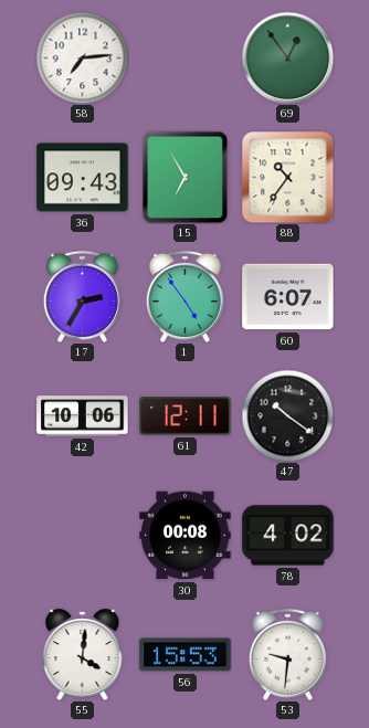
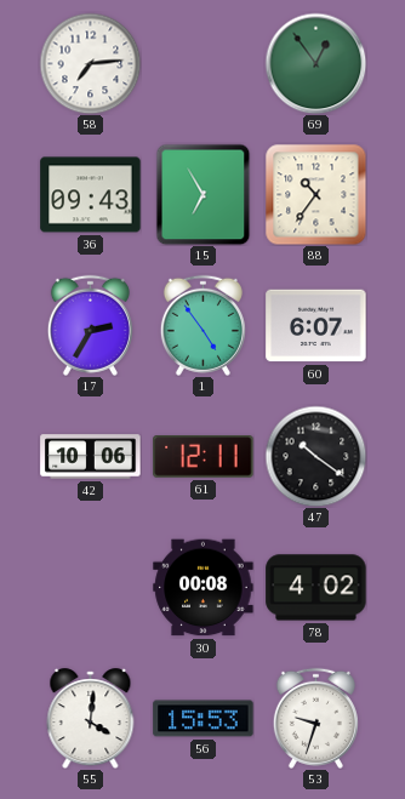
53: 9:31 -> 9:33
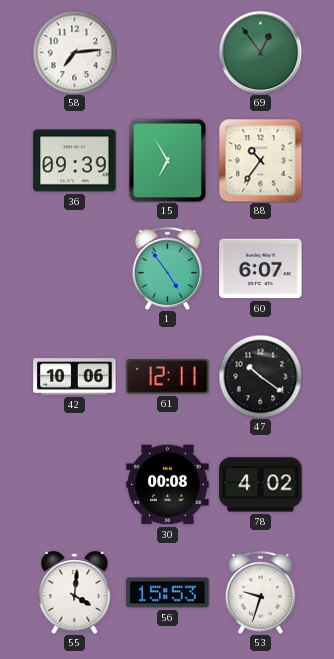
36: 09:43 -> 09:39
17: 2:35 -> none
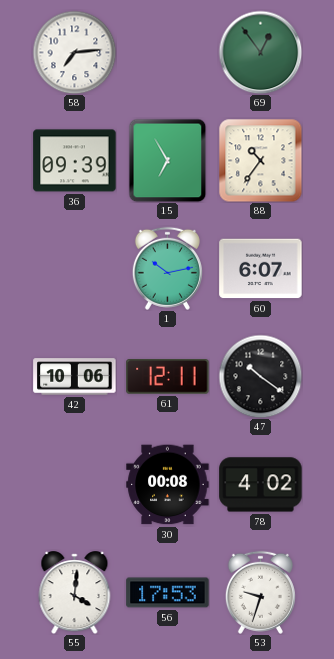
1: 4:54 -> 10:13
56: 15:53 -> 17:53
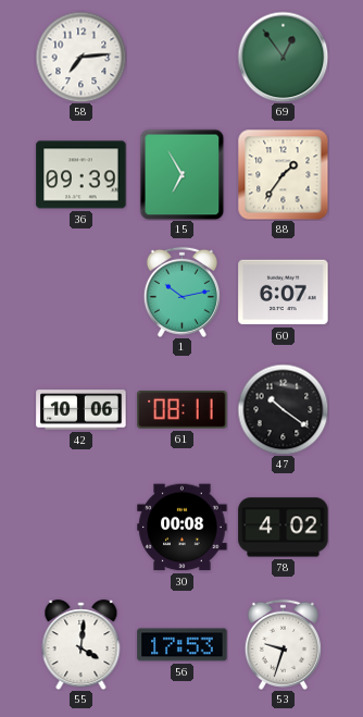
88: 10:36 -> 1:36
61: 12:11 -> 08:11
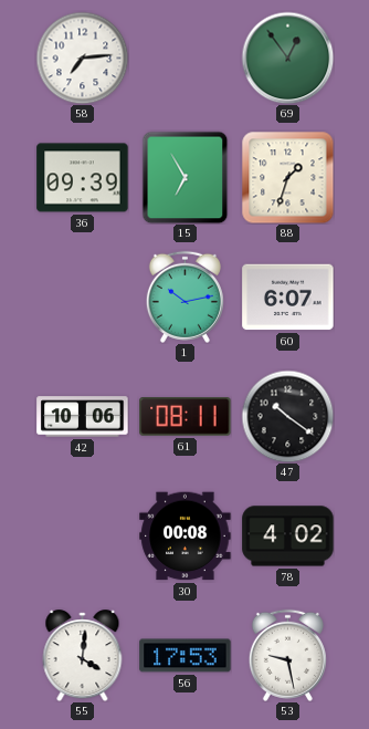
88: 1:36 -> 1:33
53: 9:33 -> 9:28
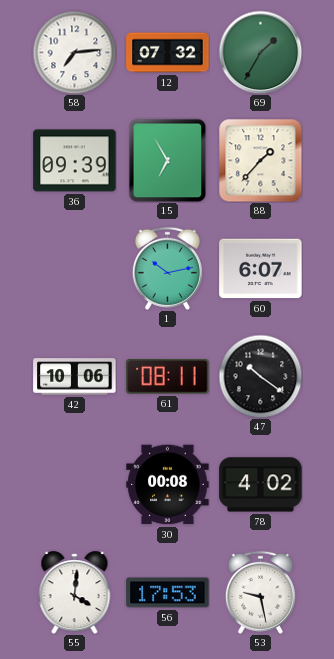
12: none -> 07:32
69: 12:54 -> 1:35
88: 1:33 -> 1:37
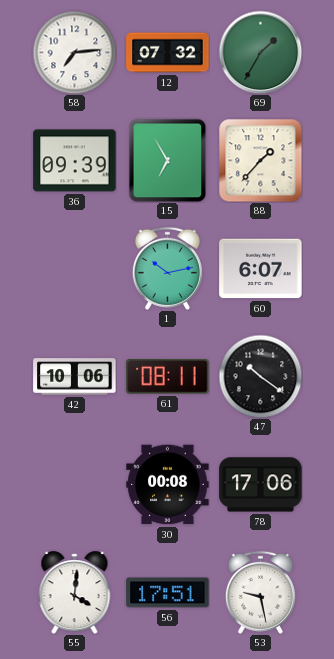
78: 4:02 -> 17:06
56: 17:53 -> 17:51
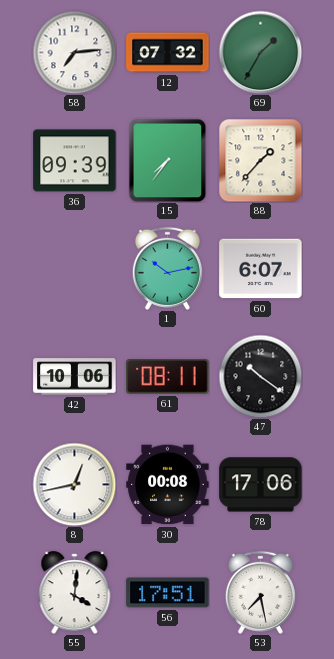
15: 6:55 -> 7:36
8: none -> 12:43
53: 9:28 -> 7:28
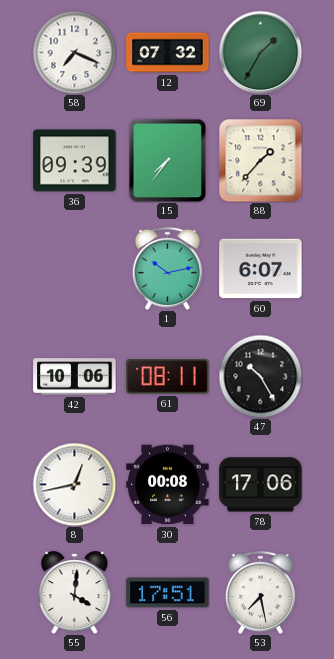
58: 7:14 -> 7:19
47: 10:21 -> 10:25
